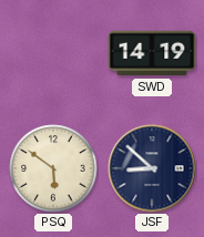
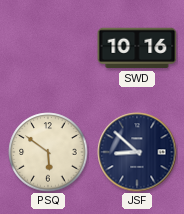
SWD: 14:19 -> 10:16
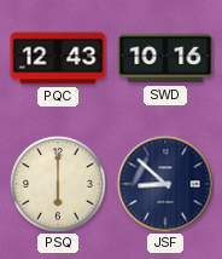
PQC: none -> 12:43
PSQ: 5:51 -> 6:00
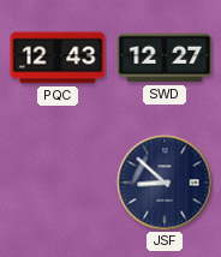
SWD: 10:16 -> 12:27
PSQ: 6:00 -> none
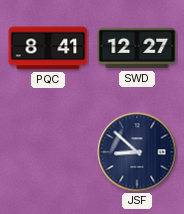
PQC: 12:43 -> 8:41
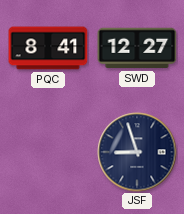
JSF: 8:52 -> 8:57
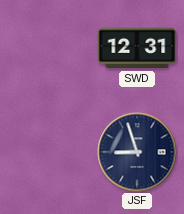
PQC: 8:41 -> none
SWD: 12:27 -> 12:31
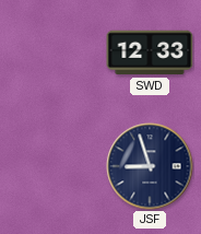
SWD: 12:31 -> 12:33
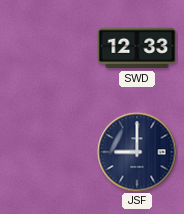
JSF: 8:57 -> 9:00
